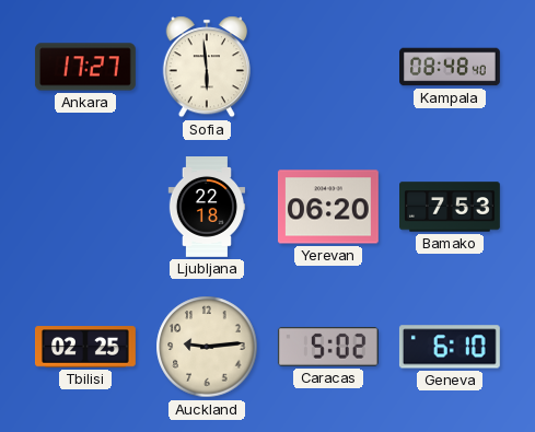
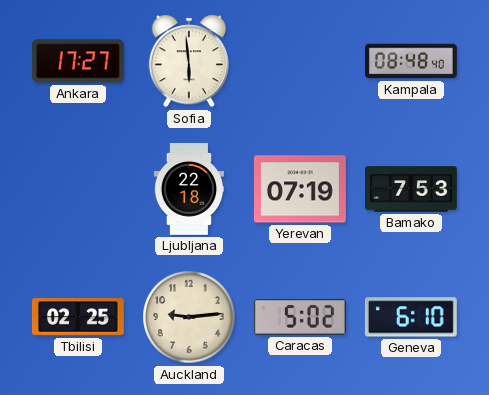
Yerevan: 06:20 -> 07:19
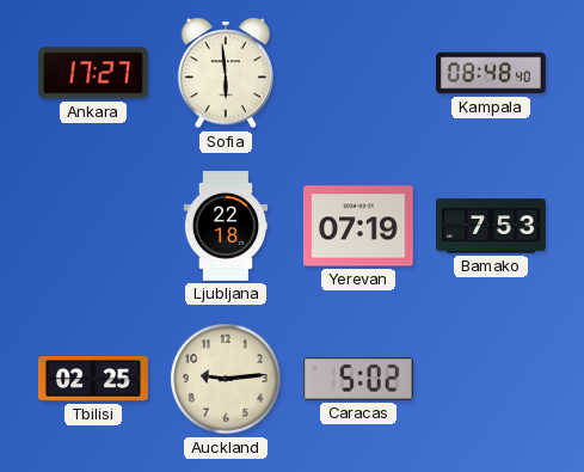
Geneva: 6:10 -> none
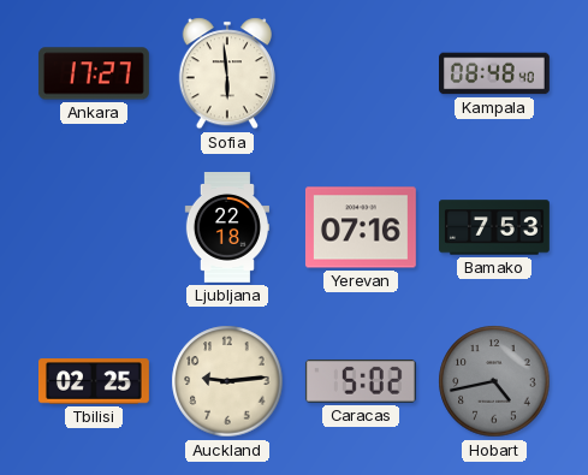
Yerevan: 07:19 -> 07:16
Hobart: none -> 4:43
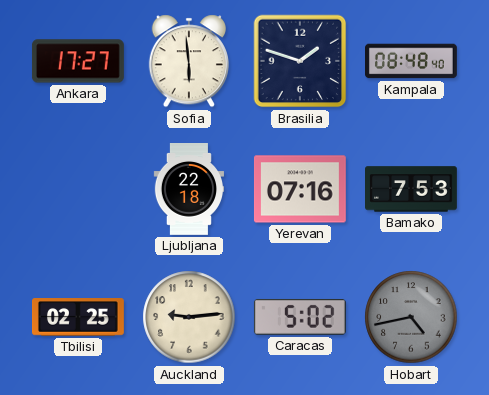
Brasilia: none -> 1:48
